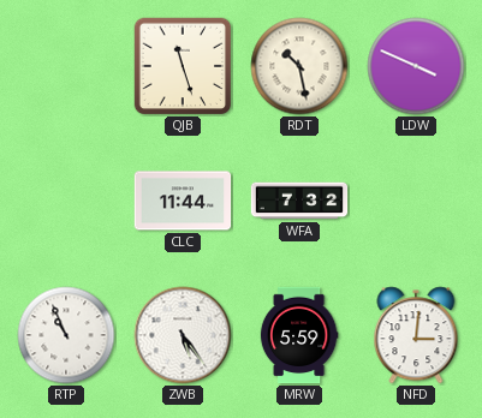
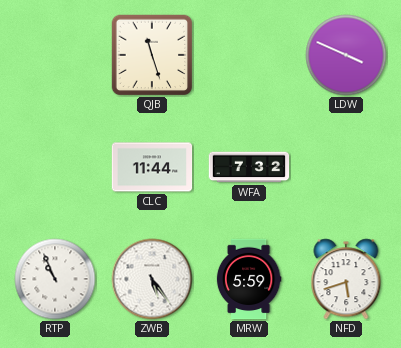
RDT: 10:28 -> none
NFD: 3:01 -> 5:42
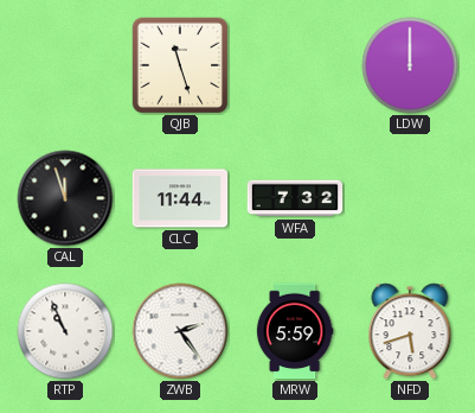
LDW: 3:49 -> 12:00
CAL: none -> 11:57
ZWB: 5:24 -> 2:24
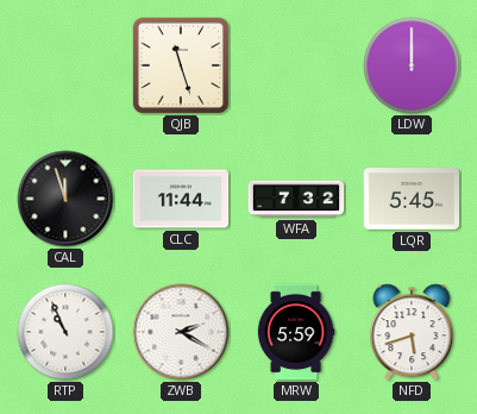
LQR: none -> 5:45
ZWB: 2:24 -> 2:20
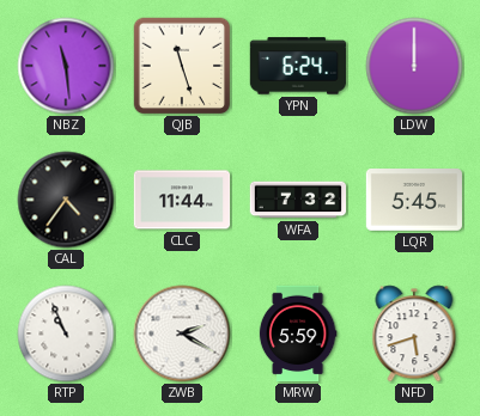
NBZ: none -> 11:29
YPN: none -> 6:24
CAL: 11:57 -> 4:36
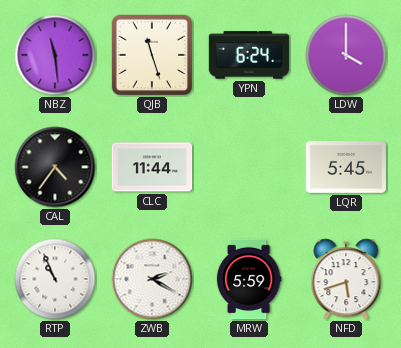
LDW: 12:00 -> 4:00
WFA: 7:32 -> none
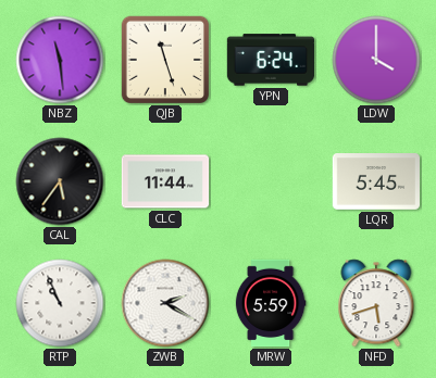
CAL: 4:36 -> 5:36
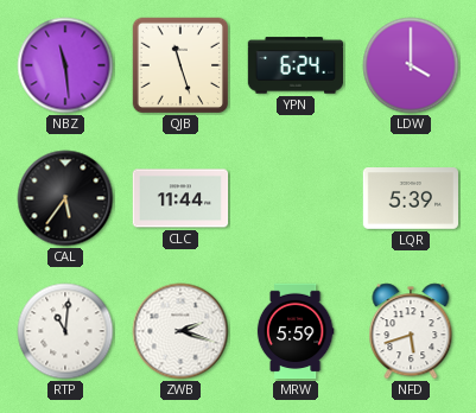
LQR: 5:45 -> 5:39
RTP: 10:56 -> 11:01
ZWB: 2:20 -> 2:18
